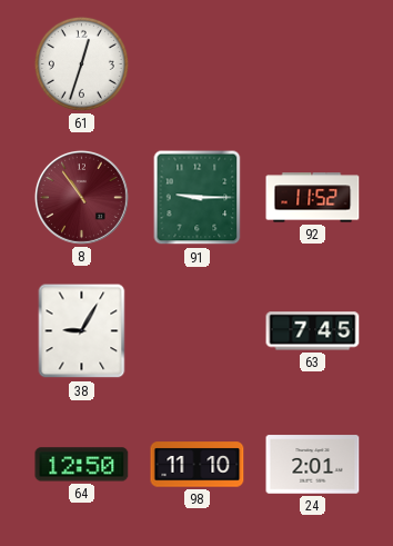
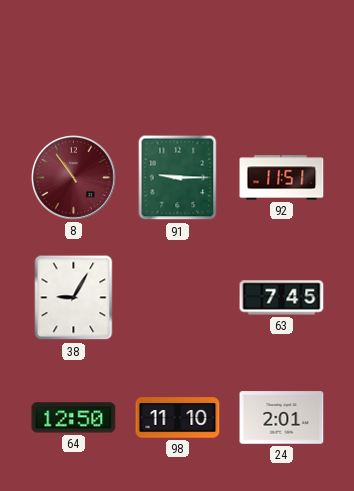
61: 12:33 -> none
92: 11:52 -> 11:51
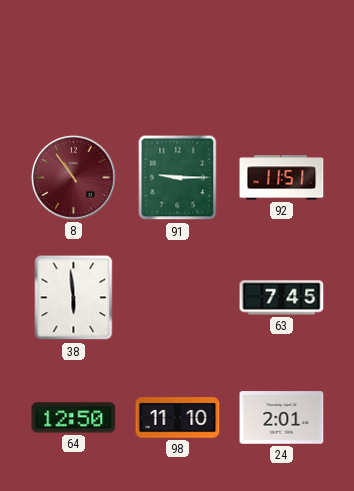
38: 9:05 -> 5:59
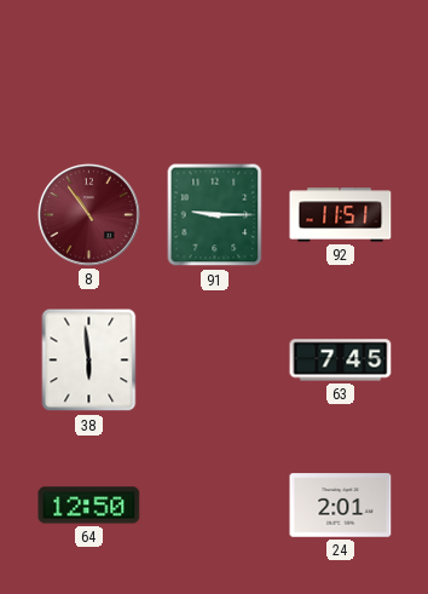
98: 11:10 -> none
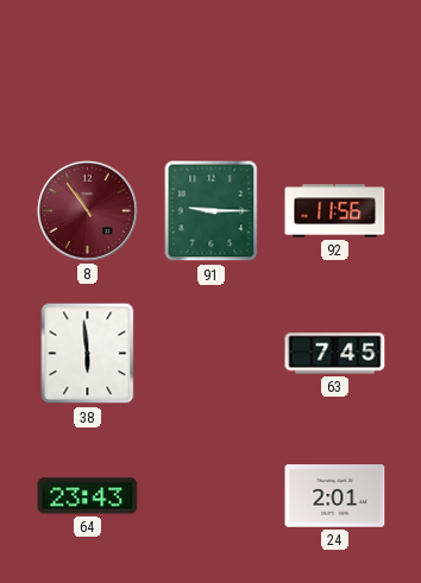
92: 11:51 -> 11:56
64: 12:50 -> 23:43
